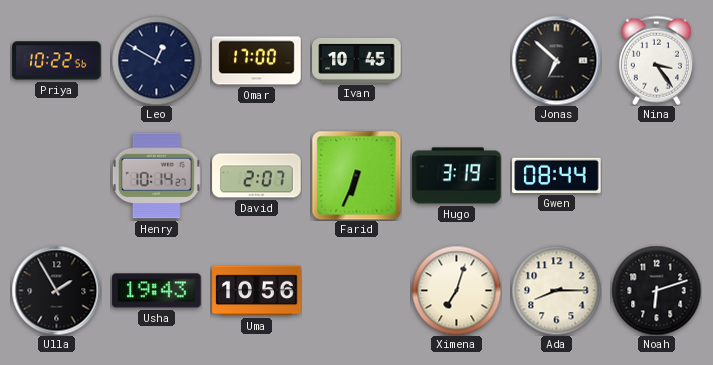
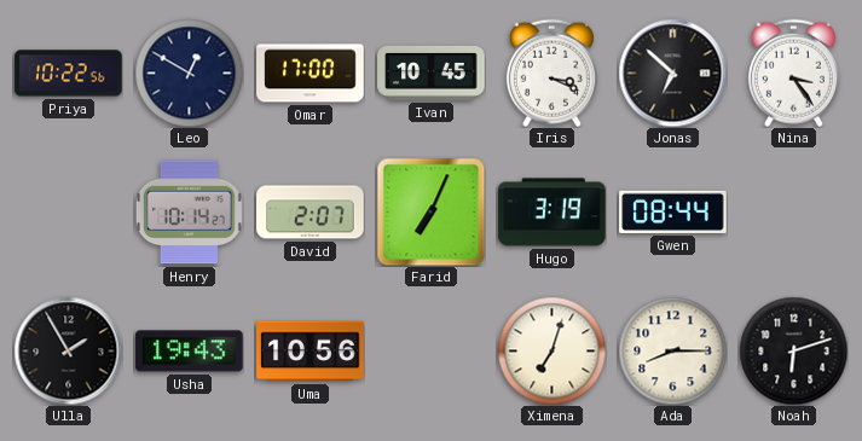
Iris: none -> 3:19
Farid: 6:34 -> 7:04
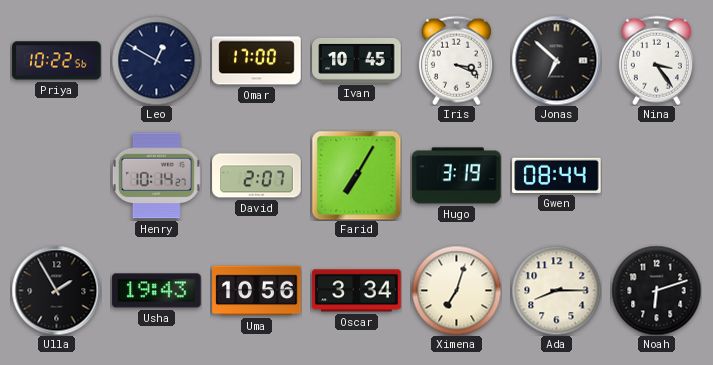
Farid: 7:04 -> 7:05
Oscar: none -> 3:34
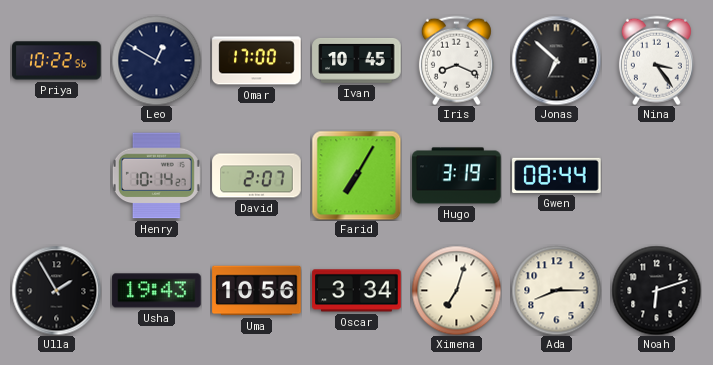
Iris: 3:19 -> 8:19
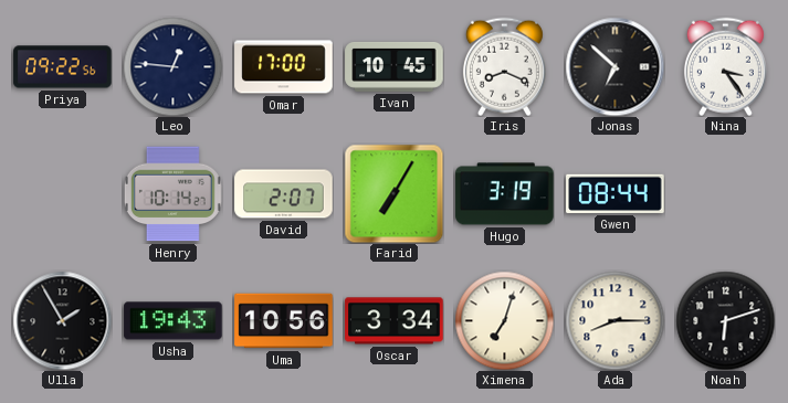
Priya: 10:22 -> 09:22
Leo: 12:50 -> 12:46
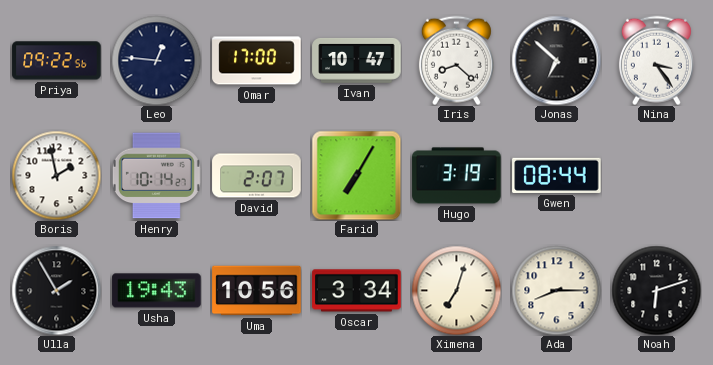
Ivan: 10:45 -> 10:47
Iris: 8:19 -> 8:22
Boris: none -> 1:58
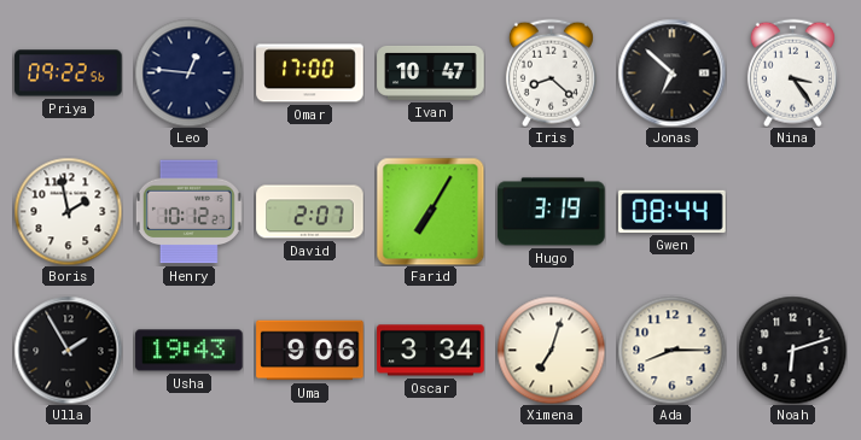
Henry: 10:14 -> 10:12
Uma: 10:56 -> 9:06
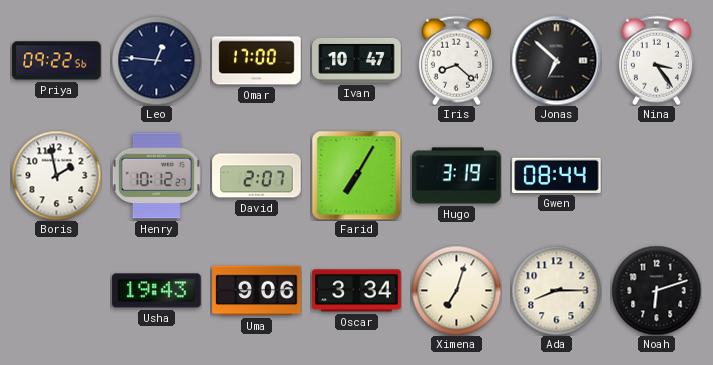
Ulla: 1:55 -> none
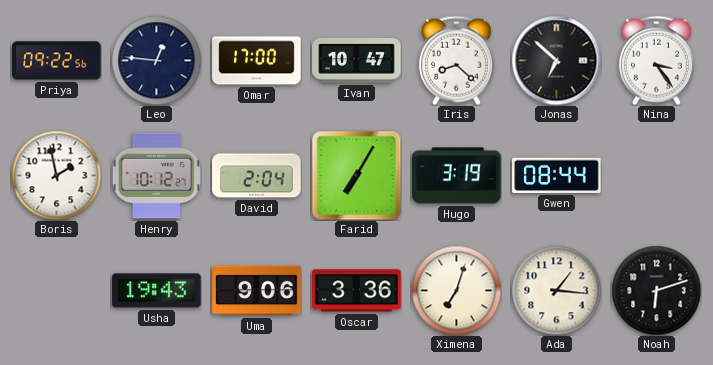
David: 2:07 -> 2:04
Oscar: 3:34 -> 3:36
Ada: 8:15 -> 1:16
